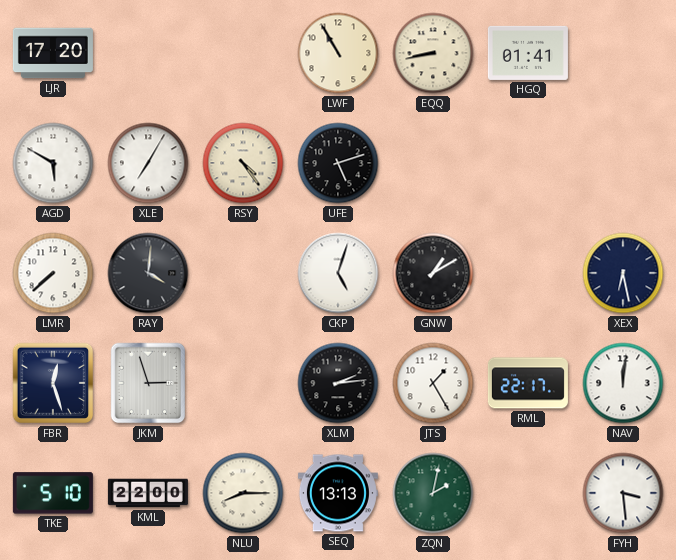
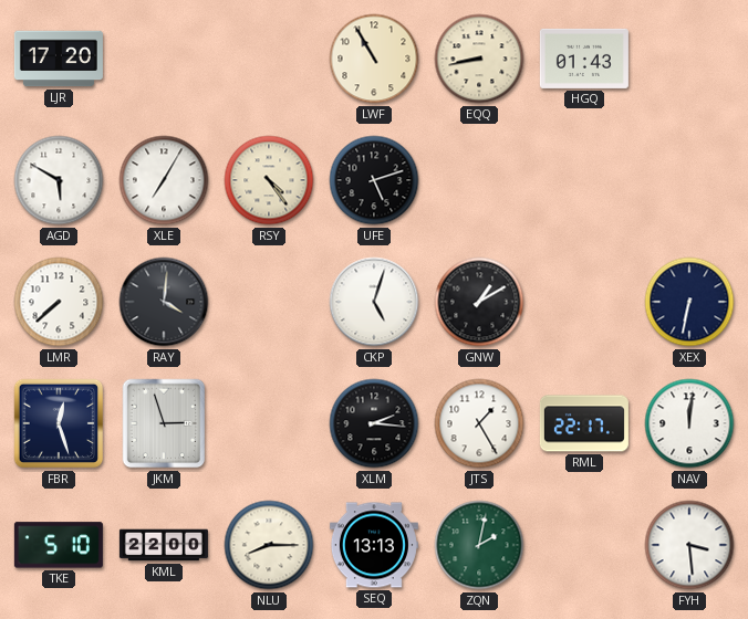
HGQ: 01:41 -> 01:43
XEX: 6:28 -> 6:32
XLM: 2:14 -> 2:16
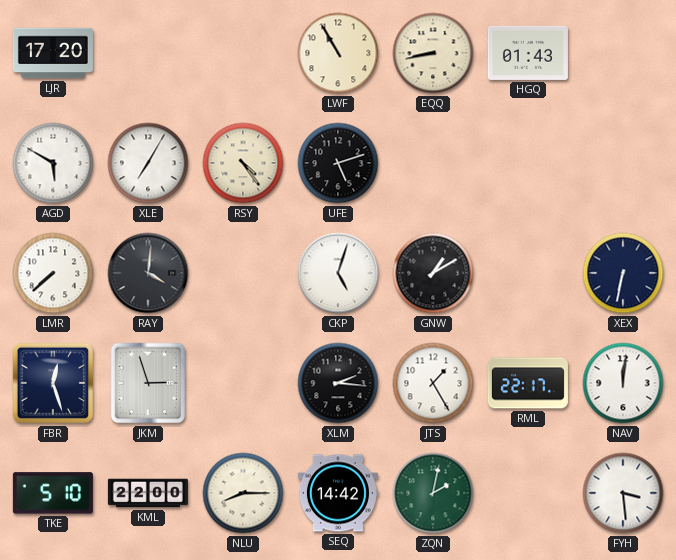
SEQ: 13:13 -> 14:42
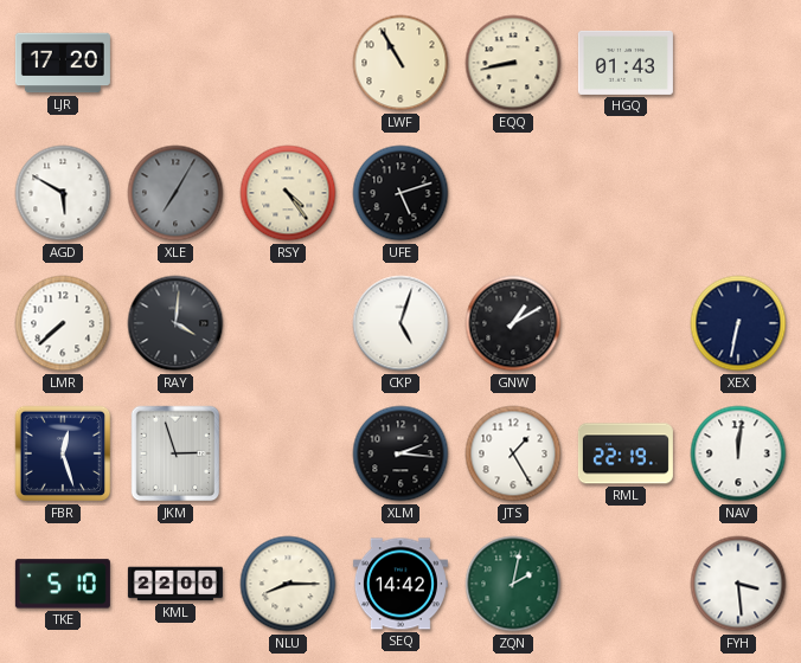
XLE dial: white -> grey
RML: 22:17 -> 22:19
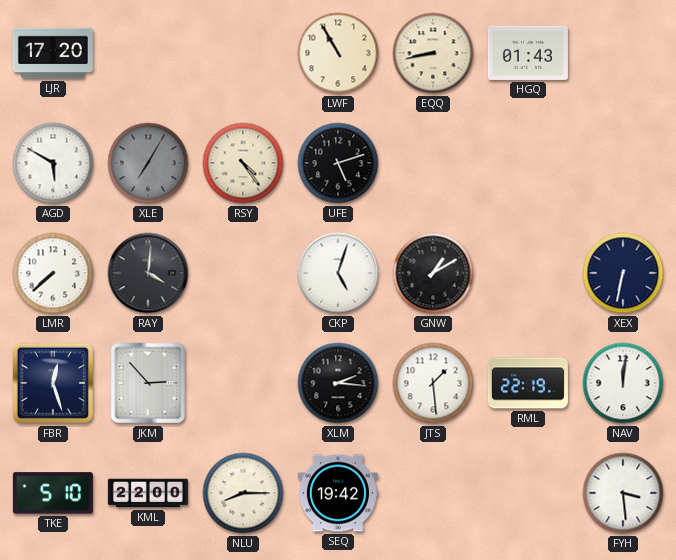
JKM: 2:57 -> 2:53
JTS: 1:25 -> 1:29
SEQ: 14:42 -> 19:42
ZQN: 2:02 -> none
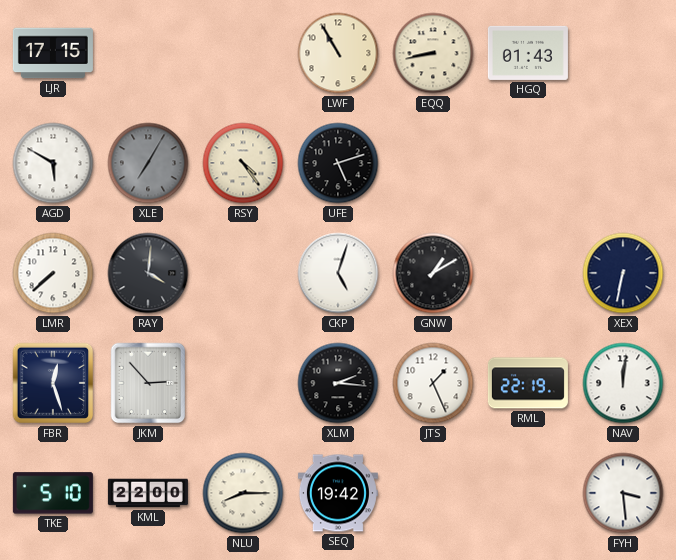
LJR: 17:20 -> 17:15
JTS: 1:29 -> 1:26
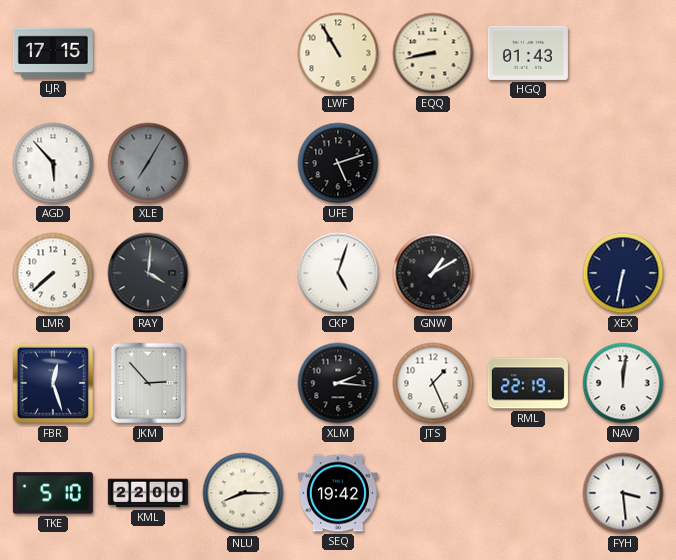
AGD: 5:50 -> 5:53
RSY: 4:24 -> none
